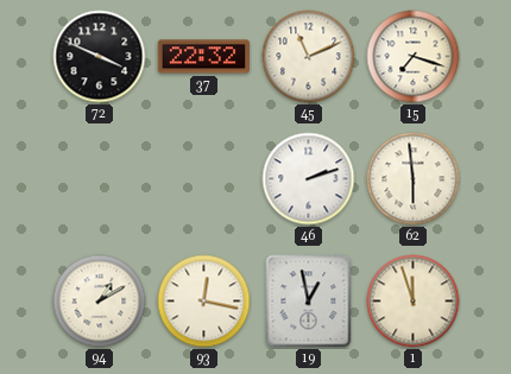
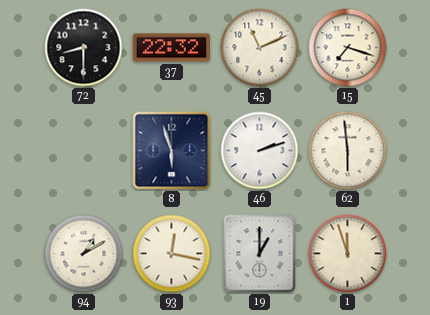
72: 3:49 -> 8:30
8: none -> 5:57
19: 12:58 -> 1:00
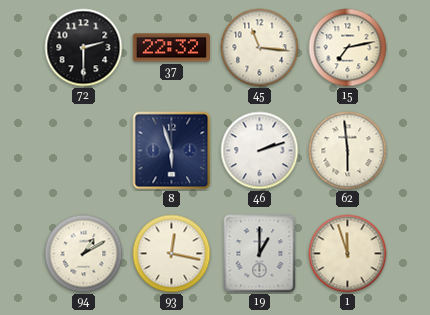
72: 8:30 -> 2:30
45: 11:11 -> 11:16
15: 7:18 -> 7:13
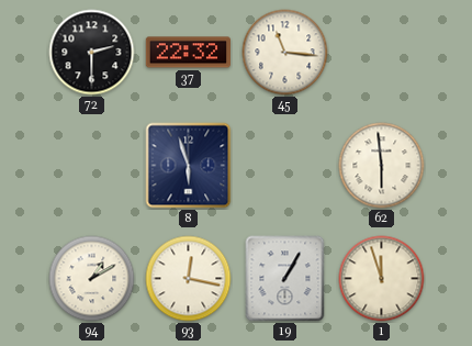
15: 7:13 -> none
46: 2:12 -> none
19: 1:00 -> 1:05
